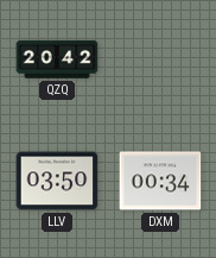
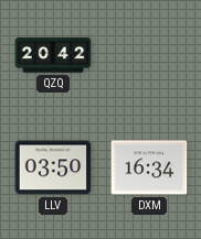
DXM: 00:34 -> 16:34
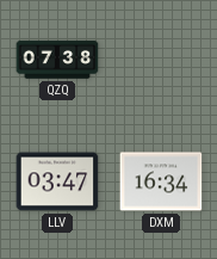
QZQ: 20:42 -> 07:38
LLV: 03:50 -> 03:47
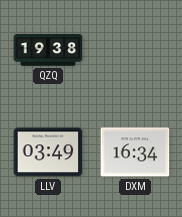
QZQ: 07:38 -> 19:38
LLV: 03:47 -> 03:49
